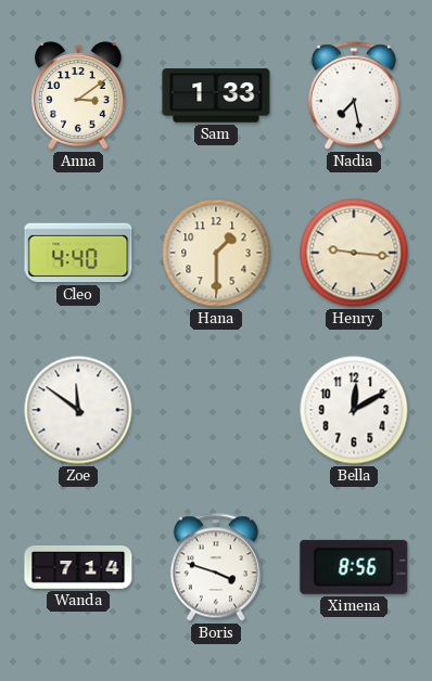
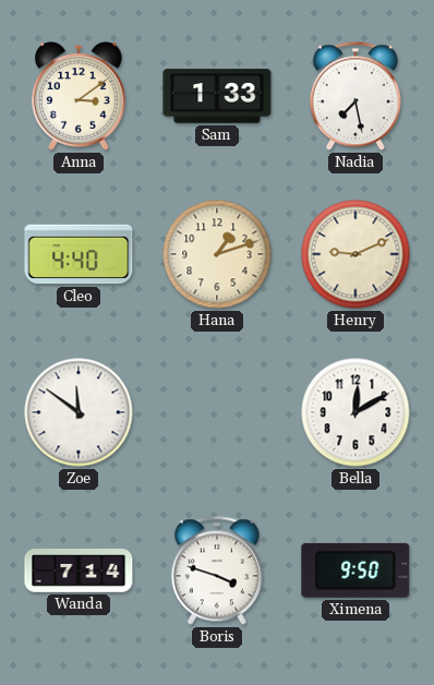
Hana: 1:30 -> 1:12
Henry: 9:16 -> 9:11
Ximena: 8:56 -> 9:50
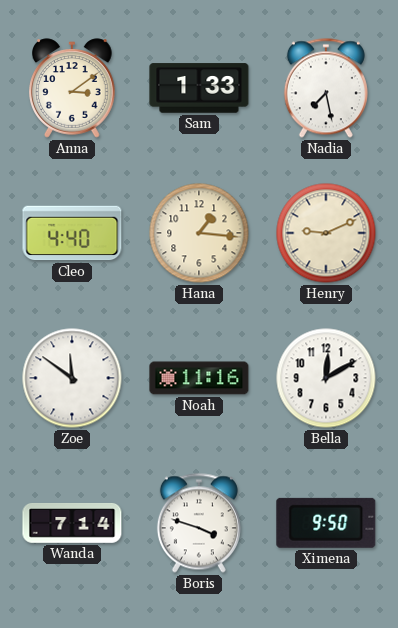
Hana: 1:12 -> 1:16
Noah: none -> 11:16
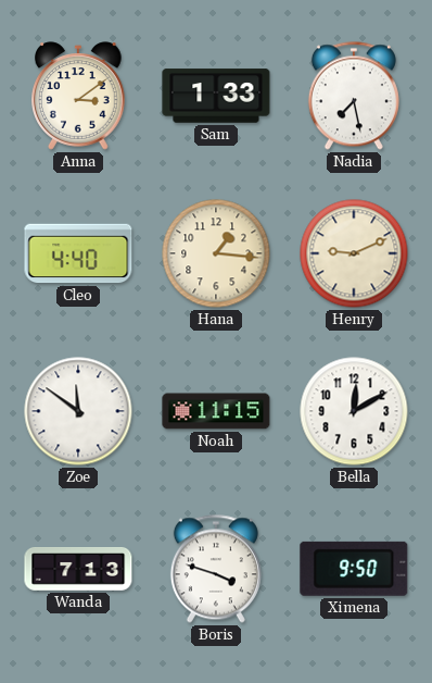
Noah: 11:16 -> 11:15
Wanda: 7:14 -> 7:13
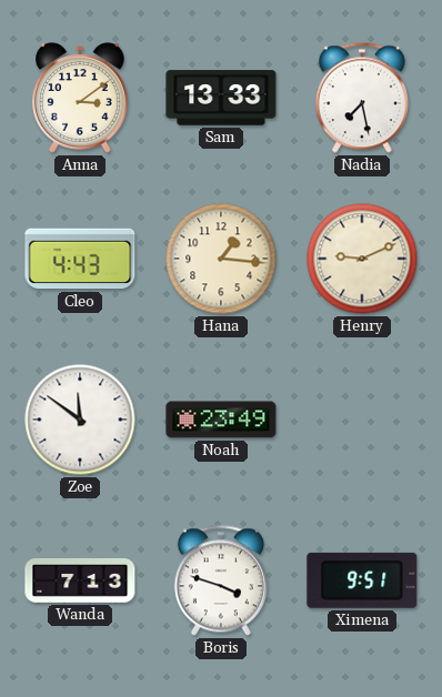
Sam: 1:33 -> 13:33
Cleo: 4:40 -> 4:43
Noah: 11:15 -> 23:49
Bella: 12:10 -> none
Ximena: 9:50 -> 9:51
